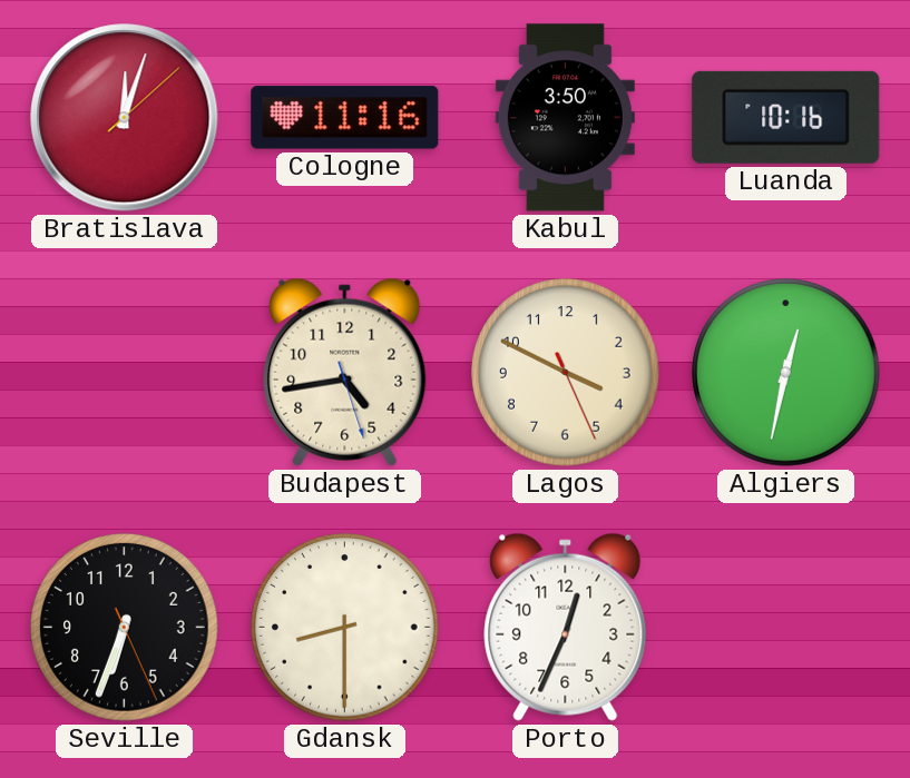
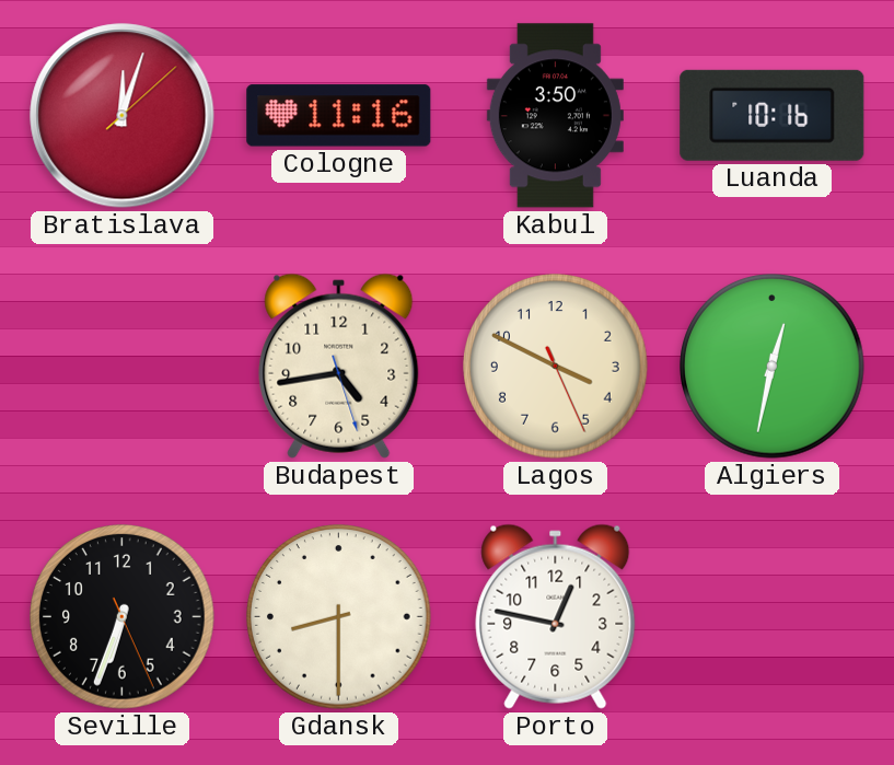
Porto: 12:34 -> 12:47
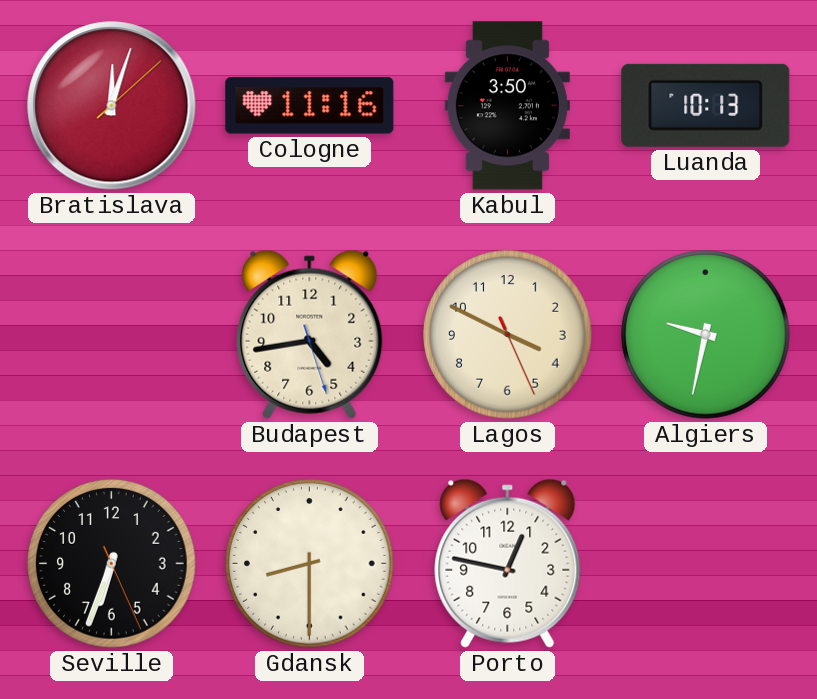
Luanda: 10:16 -> 10:13
Algiers: 12:32 -> 9:32
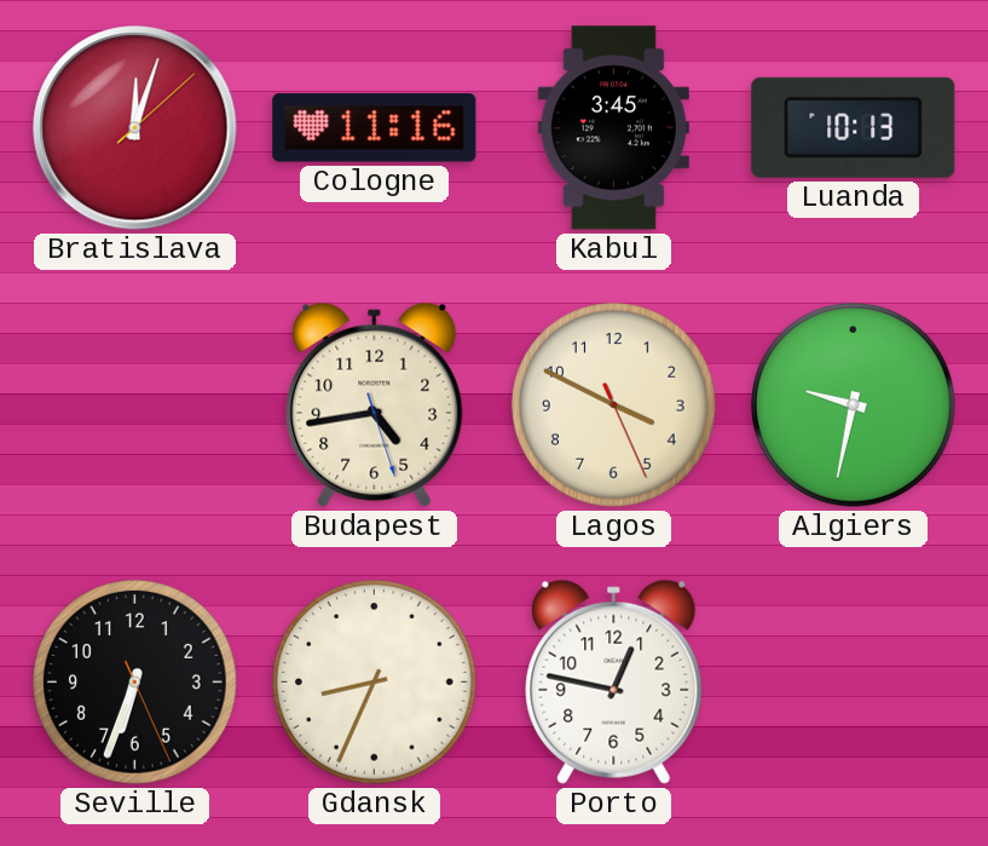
Kabul: 3:50 -> 3:45
Gdansk: 8:30 -> 8:34
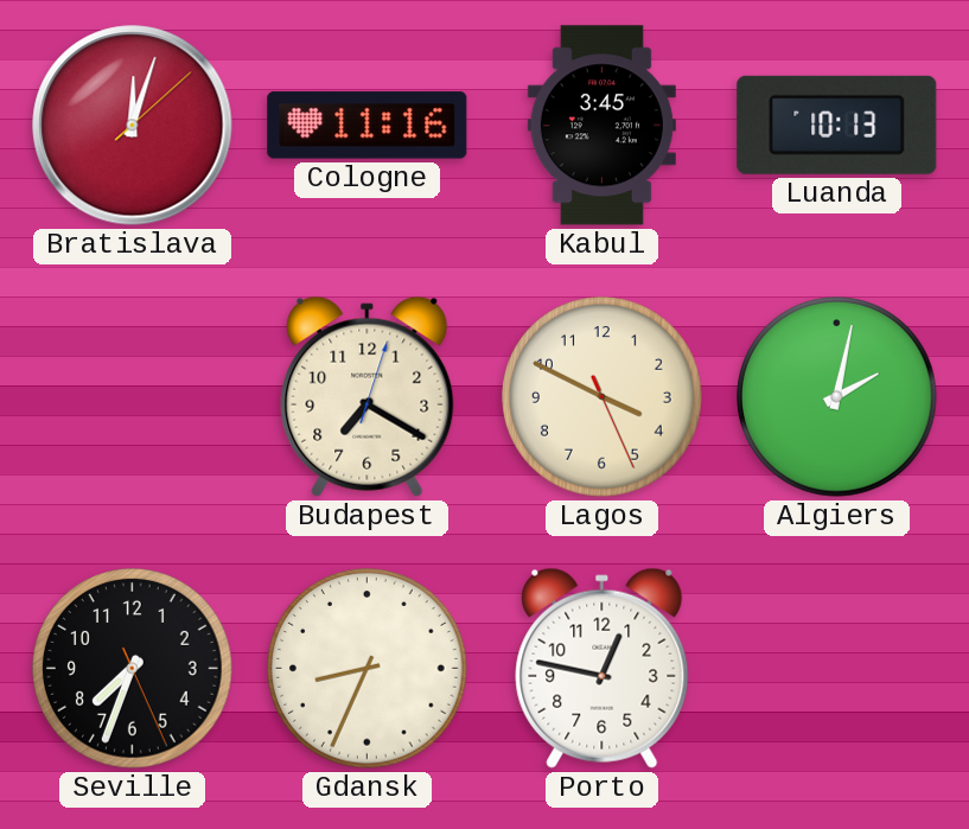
Budapest: 4:43 -> 7:20
Algiers: 9:32 -> 2:02
Seville: 6:33 -> 7:33
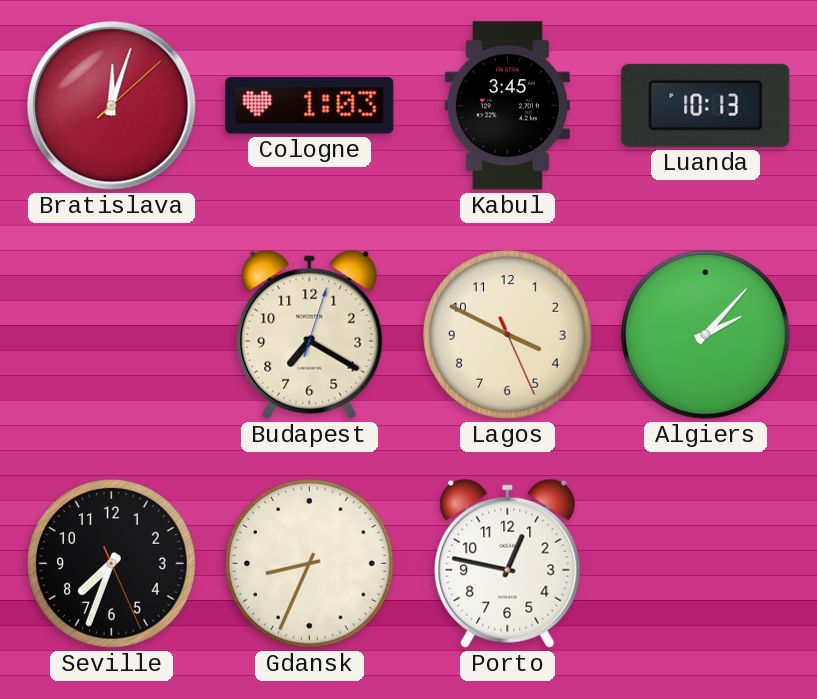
Cologne: 11:16 -> 1:03
Algiers: 2:02 -> 2:07
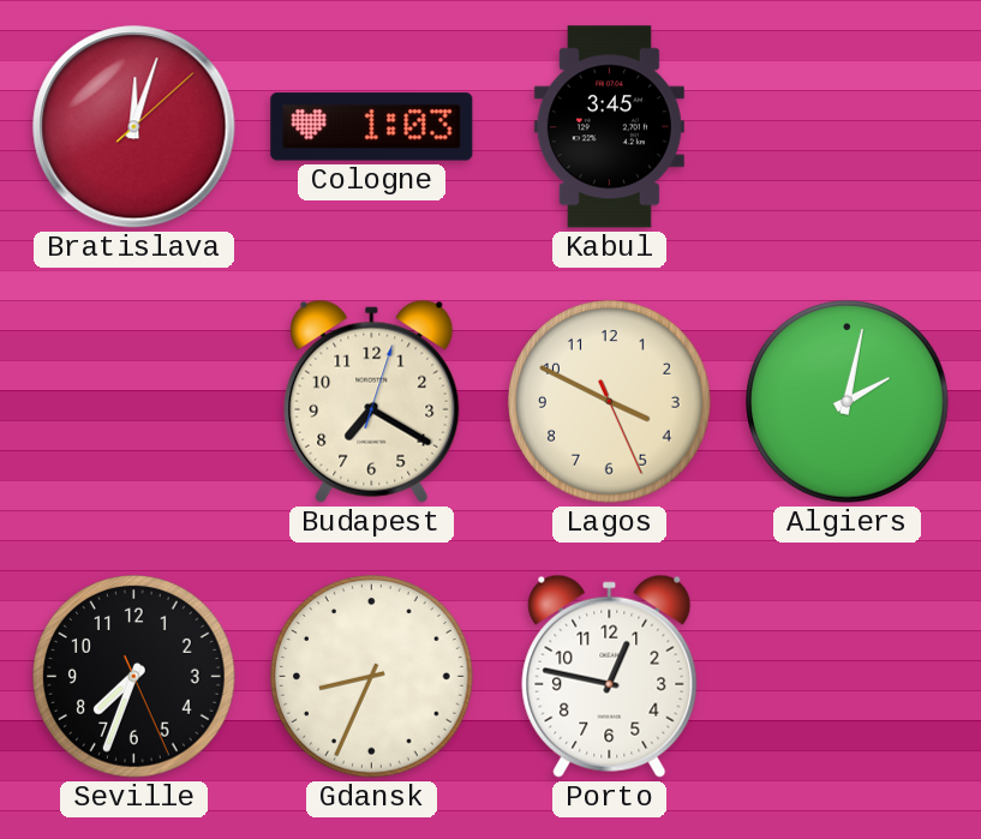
Luanda: 10:13 -> none
Algiers: 2:07 -> 2:02
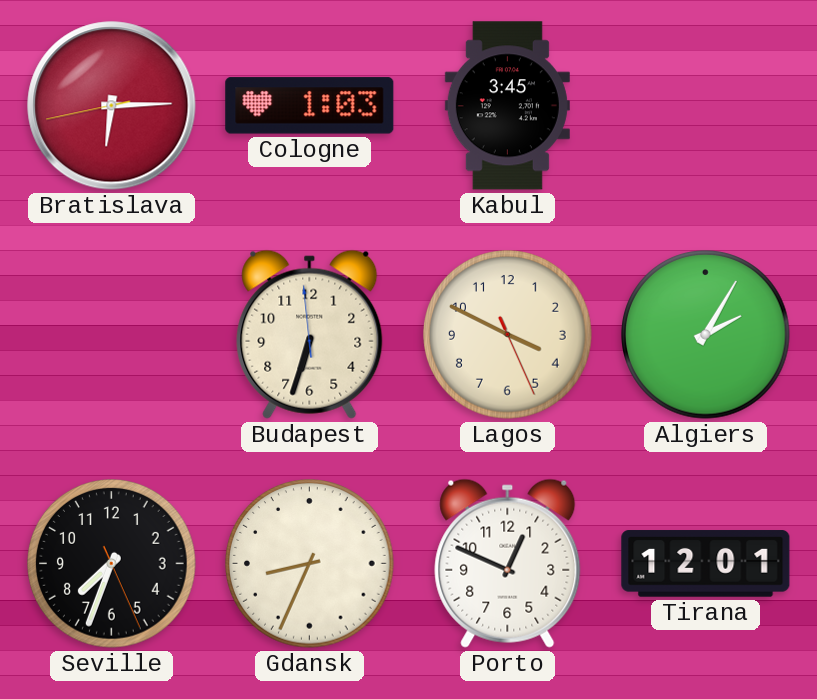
Bratislava: 12:03 -> 6:14
Budapest: 7:20 -> 6:32
Algiers: 2:02 -> 2:05
Porto: 12:47 -> 12:49
Tirana: none -> 12:01
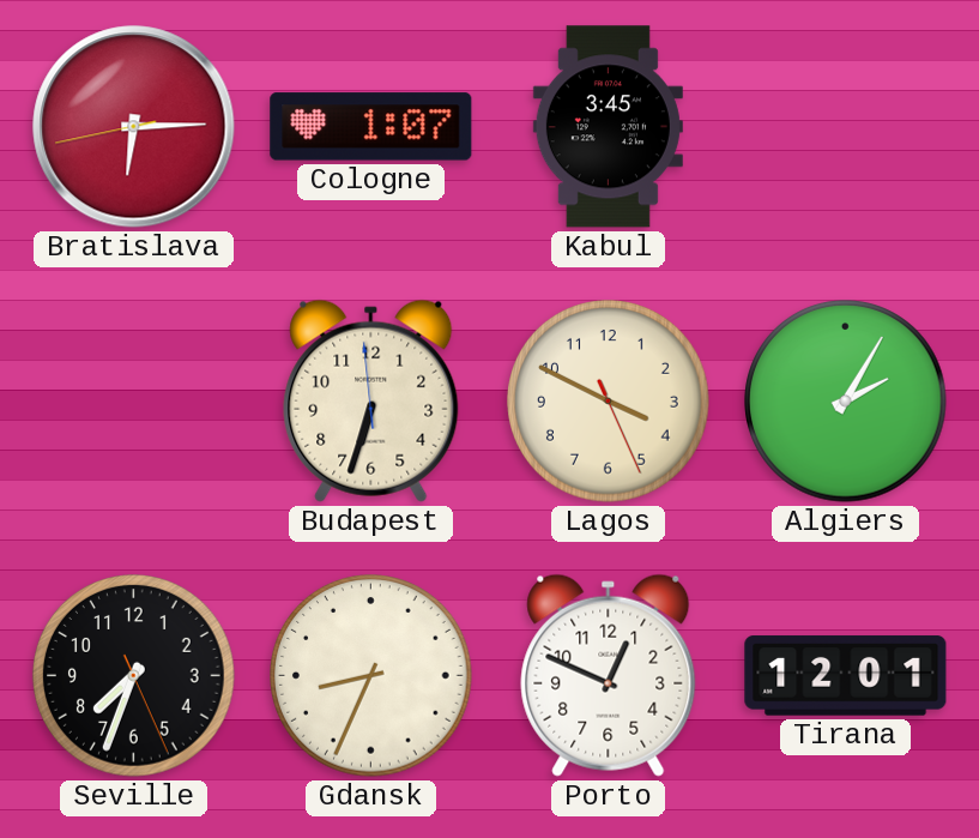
Cologne: 1:03 -> 1:07
